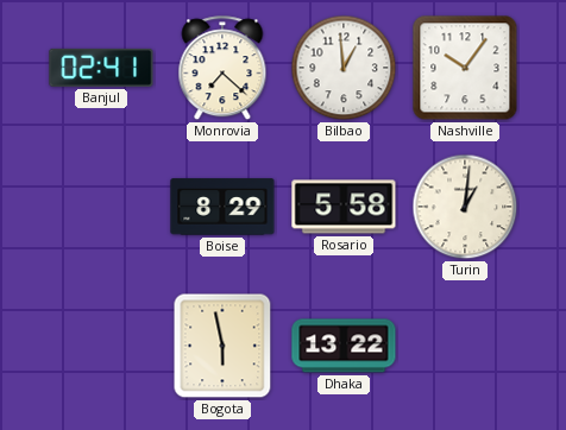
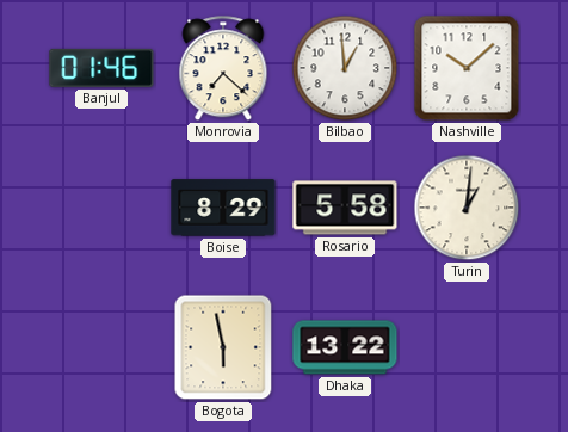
Banjul: 02:41 -> 01:46
Nashville: 10:06 -> 10:08
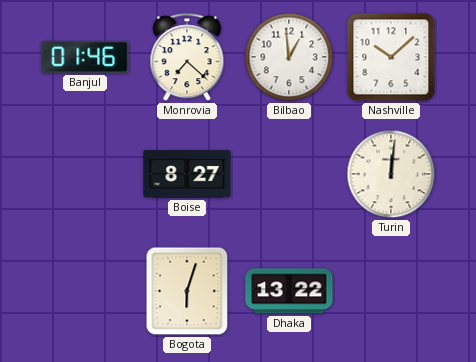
Boise: 8:29 -> 8:27
Rosario: 5:58 -> none
Turin: 1:01 -> 12:01
Bogota: 5:58 -> 6:03
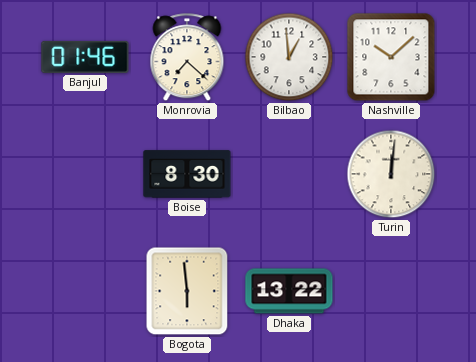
Boise: 8:27 -> 8:30
Bogota: 6:03 -> 5:59
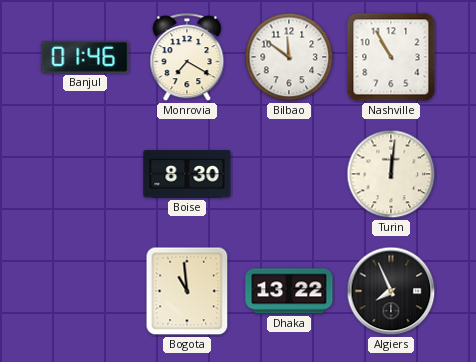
Monrovia: 7:22 -> 7:20
Bilbao: 12:59 -> 11:51
Nashville: 10:08 -> 10:55
Bogota: 5:59 -> 10:59
Algiers: none -> 7:56
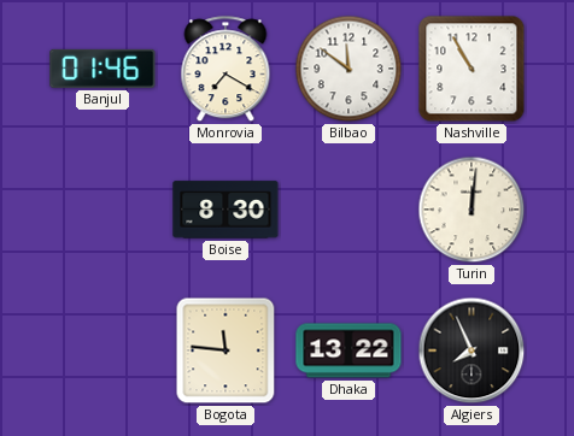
Bogota: 10:59 -> 11:46
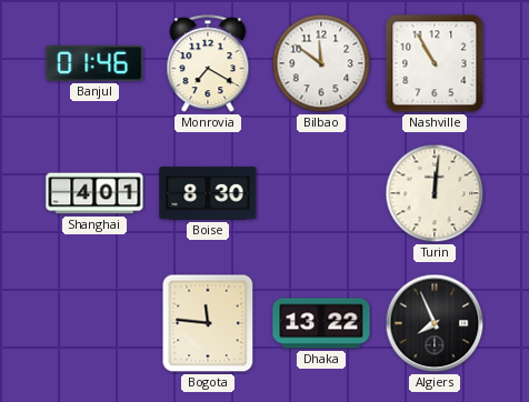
Shanghai: none -> 4:01
